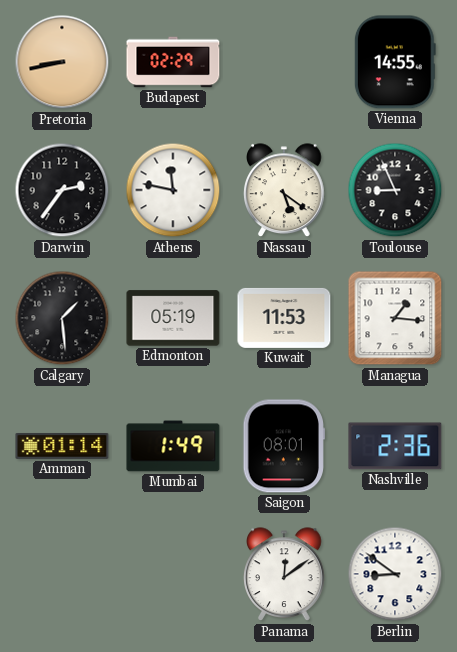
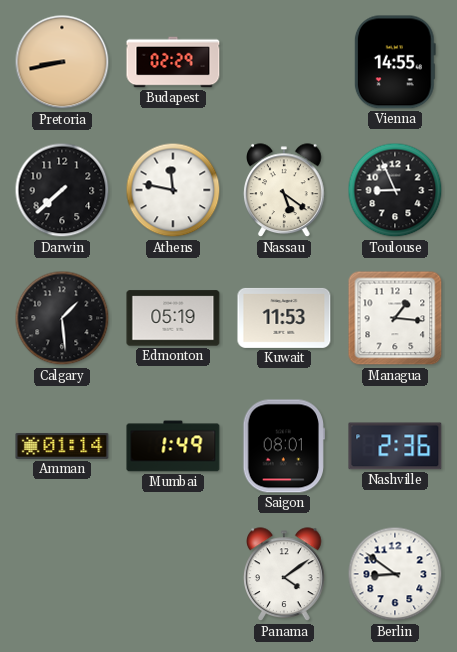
Darwin: 2:36 -> 7:38
Panama: 12:09 -> 4:09
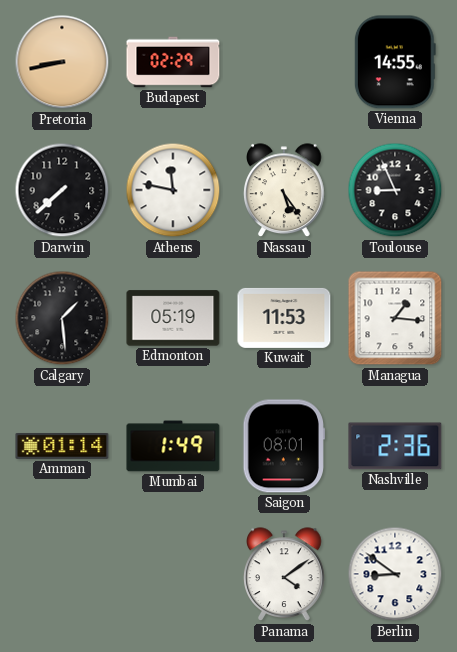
Nassau: 5:21 -> 5:24
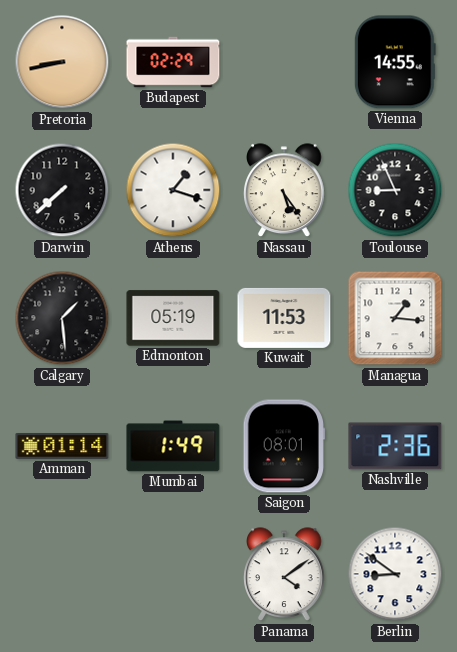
Athens: 11:47 -> 1:18
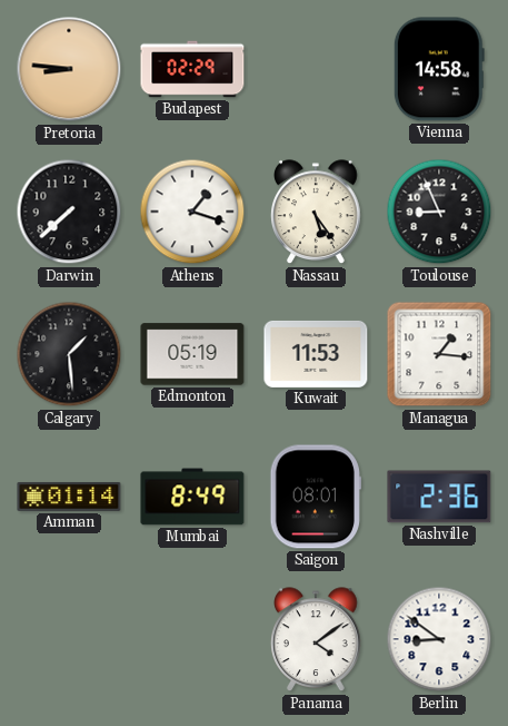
Pretoria: 8:43 -> 8:46
Vienna: 14:55 -> 14:58
Mumbai: 1:49 -> 8:49
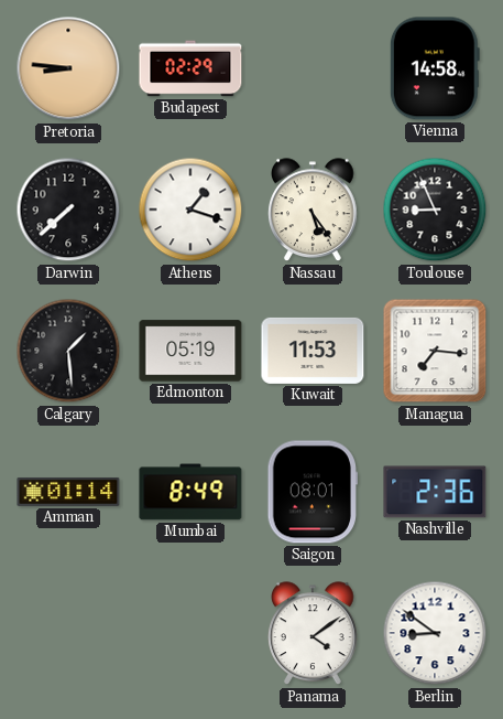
Managua: 1:16 -> 7:16
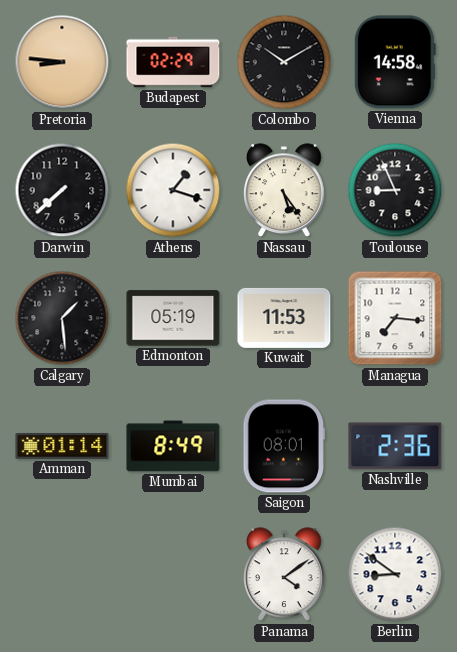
Colombo: none -> 10:10
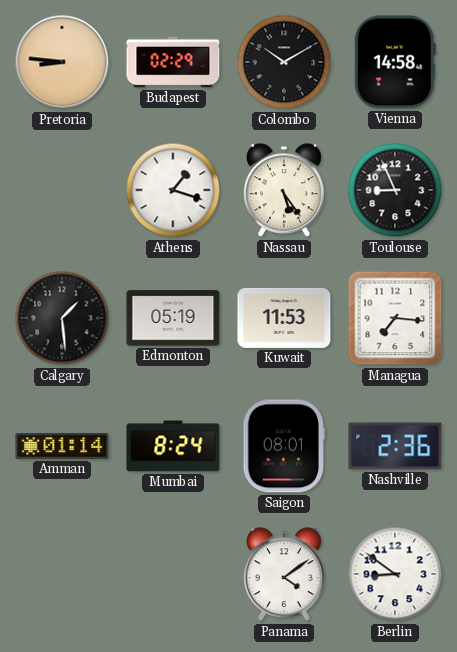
Darwin: 7:38 -> none
Mumbai: 8:49 -> 8:24
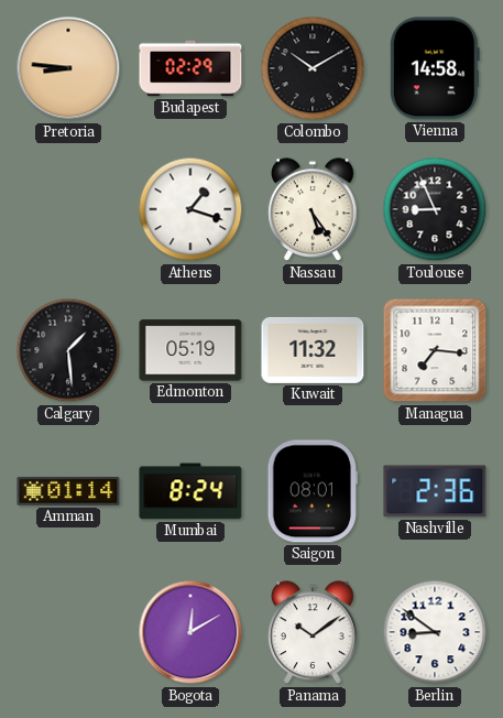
Kuwait: 11:53 -> 11:32
Bogota: none -> 12:10
Panama: 4:09 -> 10:09
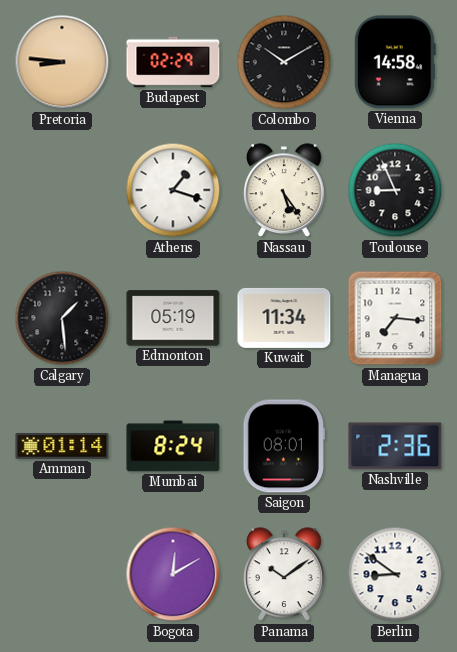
Kuwait: 11:32 -> 11:34
